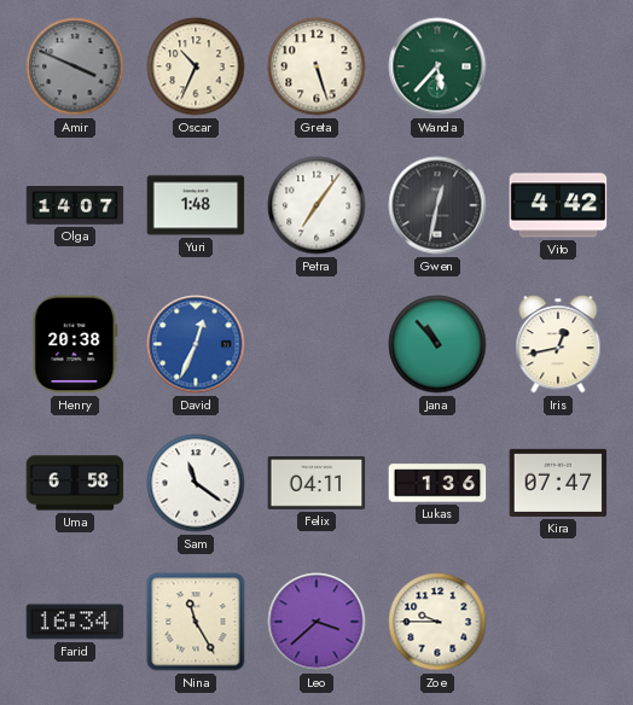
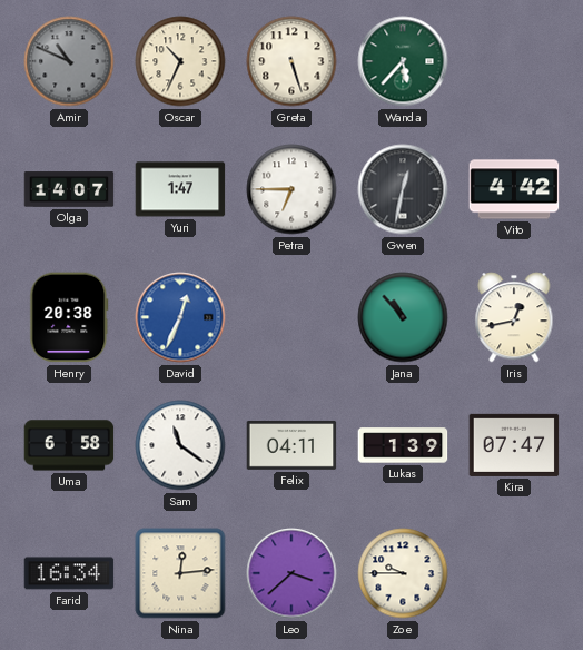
Amir: 3:49 -> 10:49
Yuri: 1:48 -> 1:47
Petra: 7:06 -> 6:45
Lukas: 1:36 -> 1:39
Nina: 11:25 -> 12:14
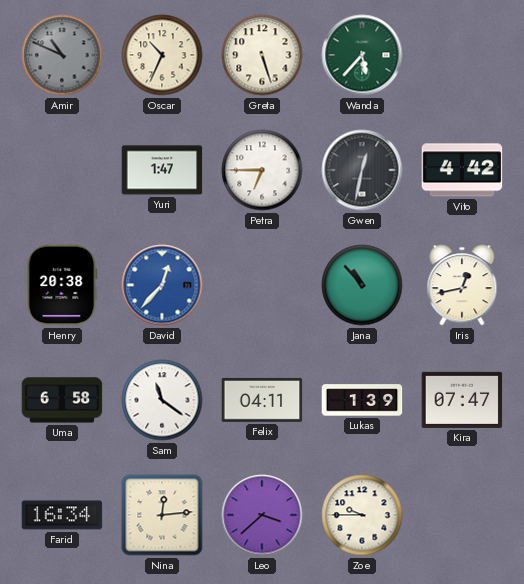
Olga: 14:07 -> none
David: 12:34 -> 12:37
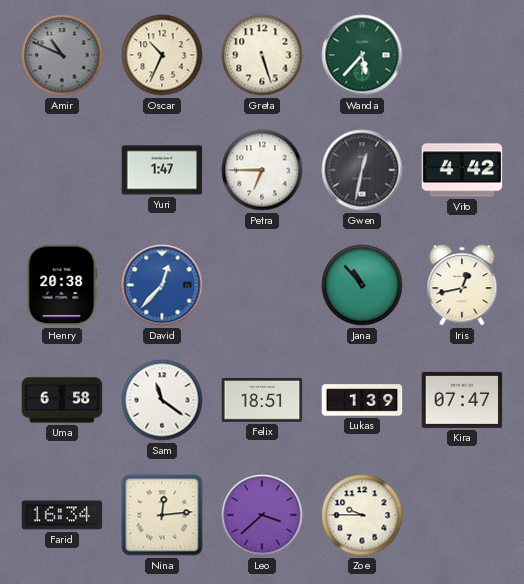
Felix: 04:11 -> 18:51
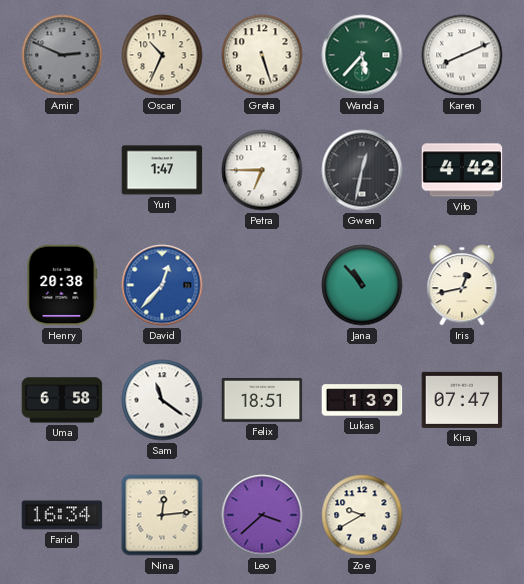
Amir: 10:49 -> 2:49
Karen: none -> 8:11
Zoe: 9:45 -> 9:40
